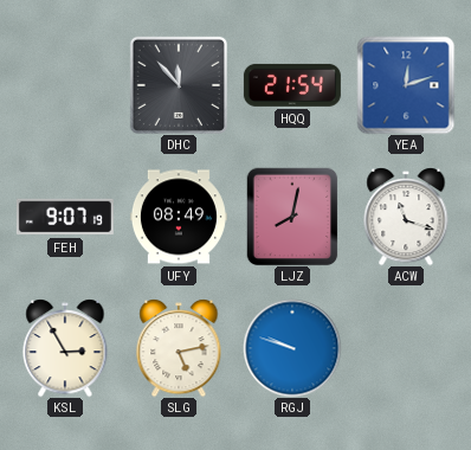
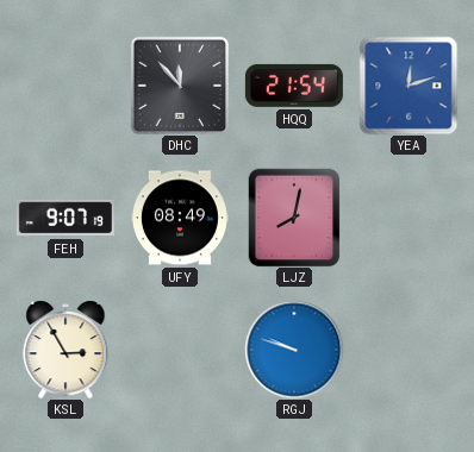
ACW: 11:18 -> none
SLG: 5:13 -> none
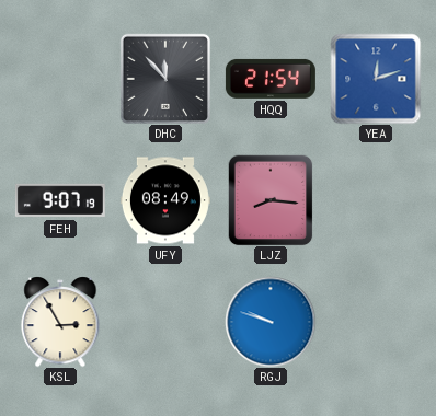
LJZ: 8:02 -> 8:16
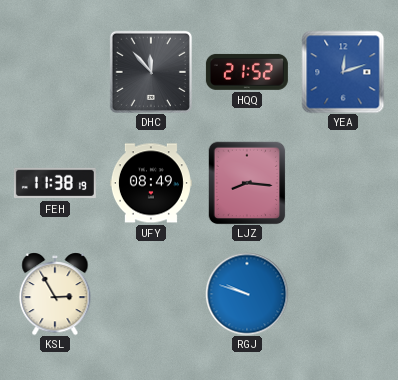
HQQ: 21:54 -> 21:52
FEH: 9:07 -> 11:38
